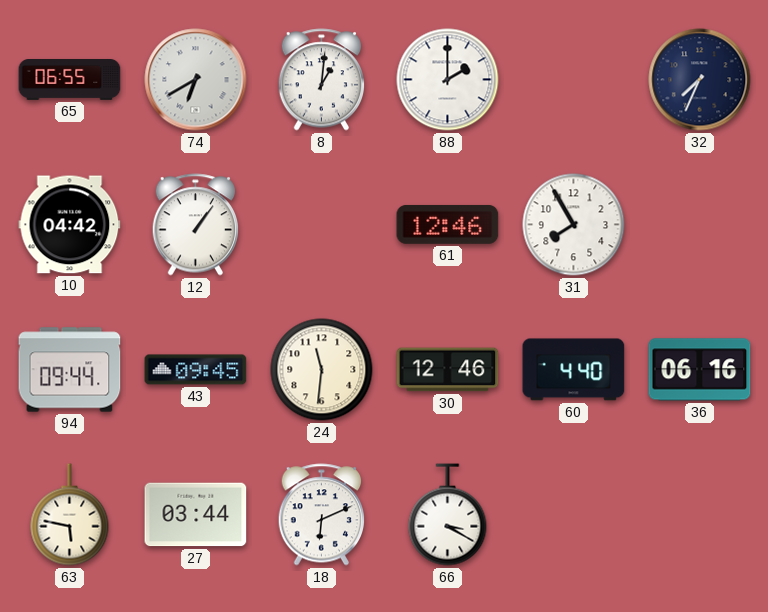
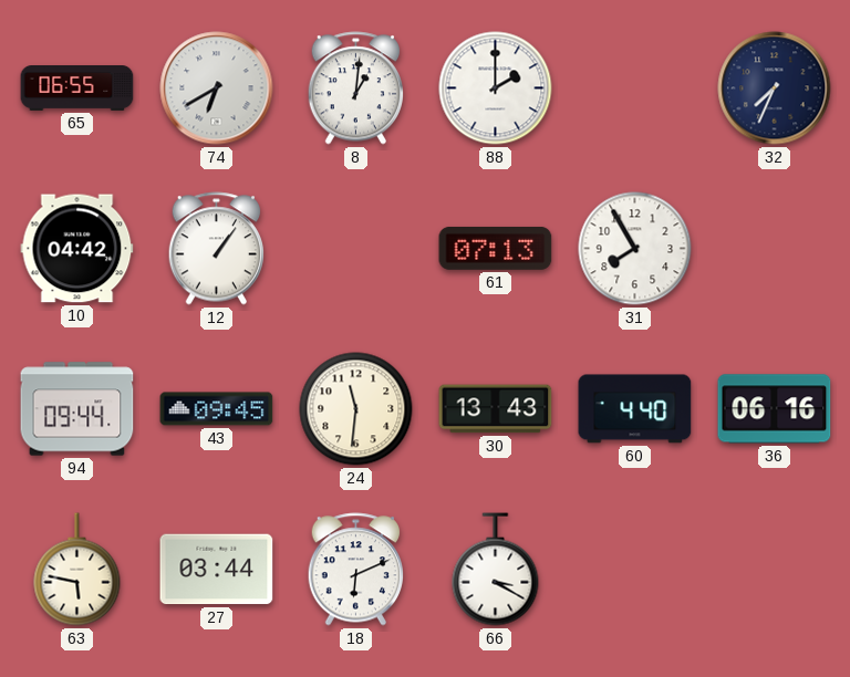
61: 12:46 -> 07:13
30: 12:46 -> 13:43
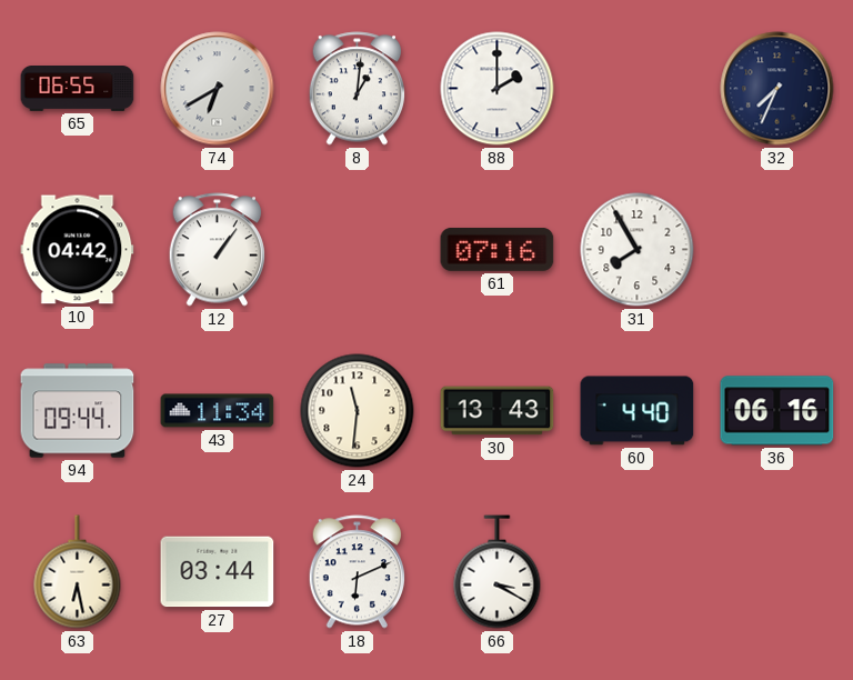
61: 07:13 -> 07:16
43: 09:45 -> 11:34
63: 5:47 -> 6:28
